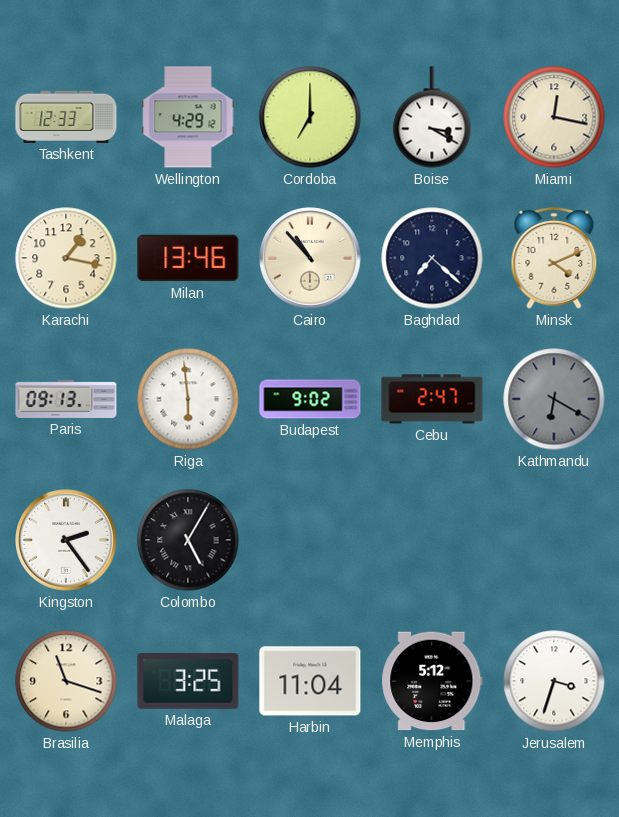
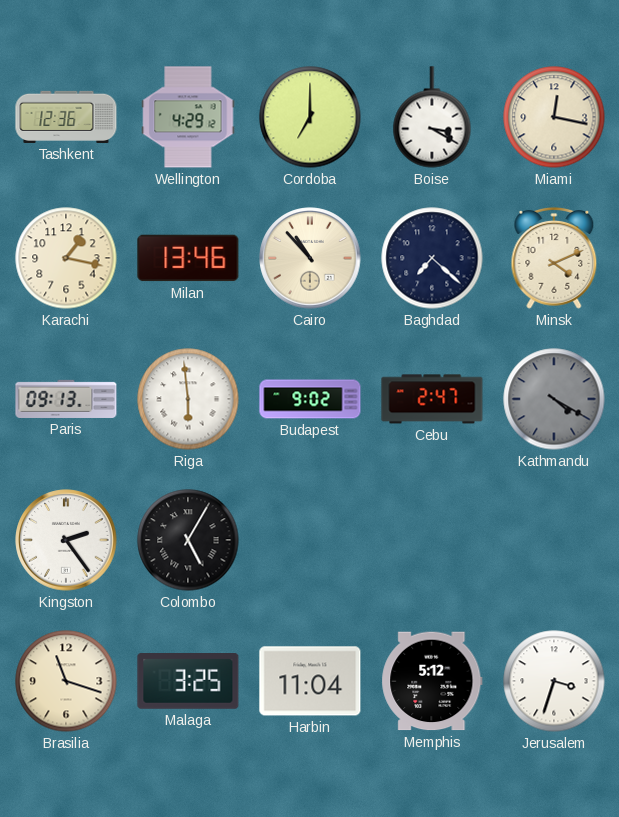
Tashkent: 12:33 -> 12:36
Kathmandu: 6:20 -> 4:20
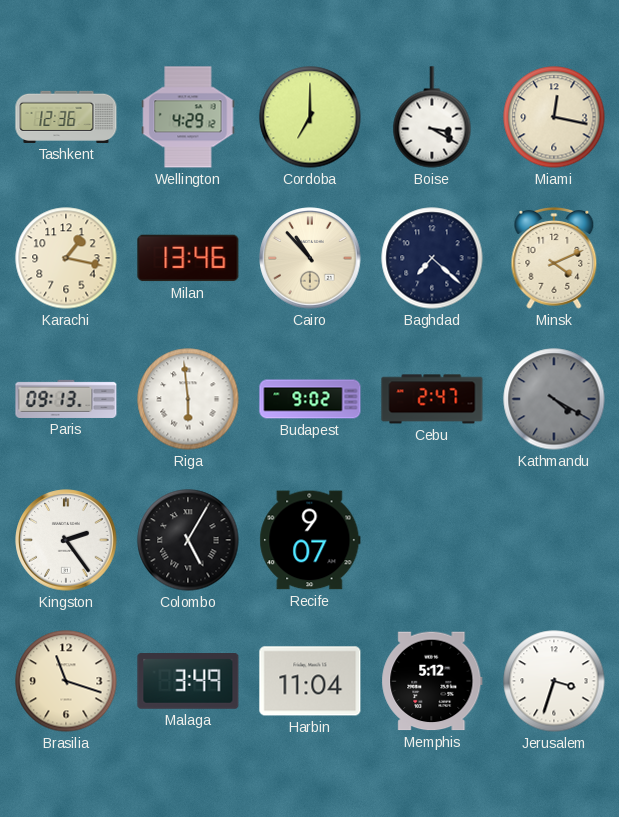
Recife: none -> 9:07
Malaga: 3:25 -> 3:49
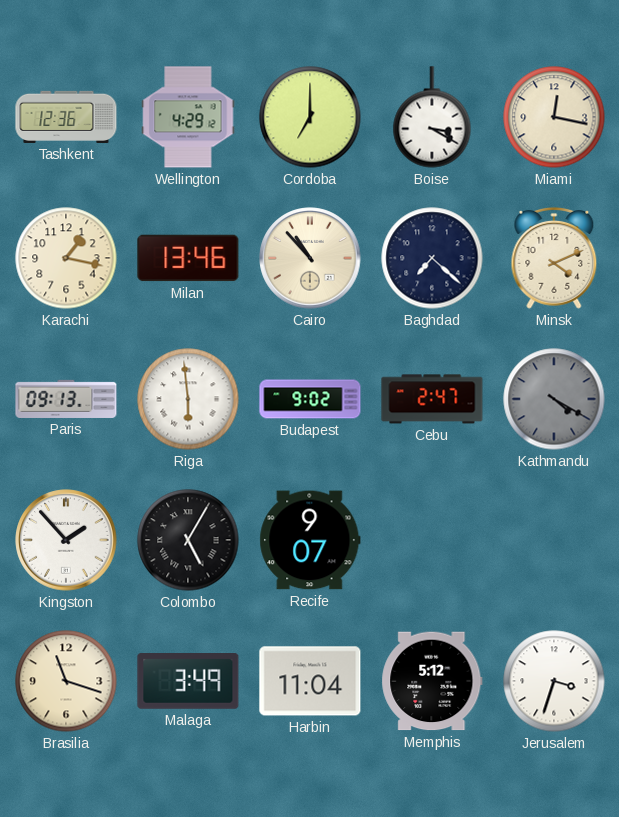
Kingston: 2:24 -> 1:53
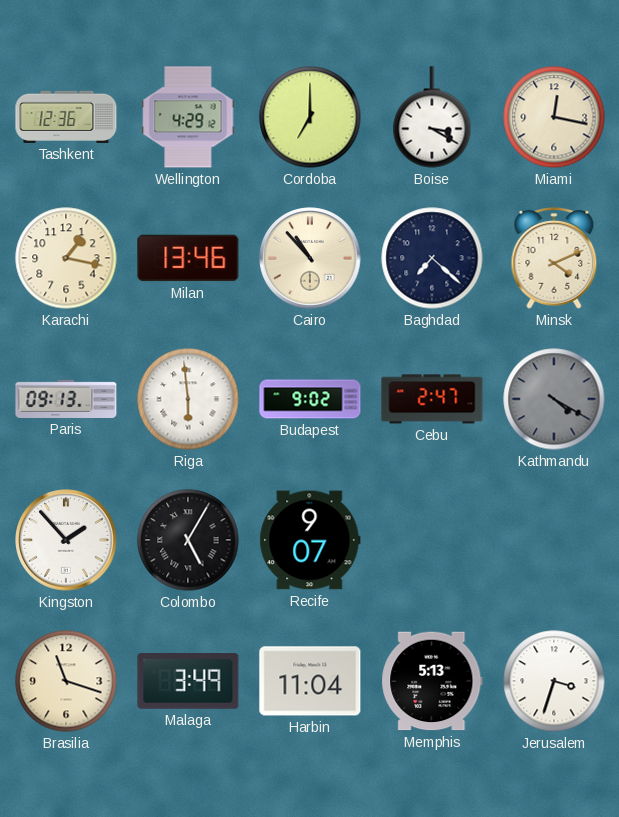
Memphis: 5:12 -> 5:13
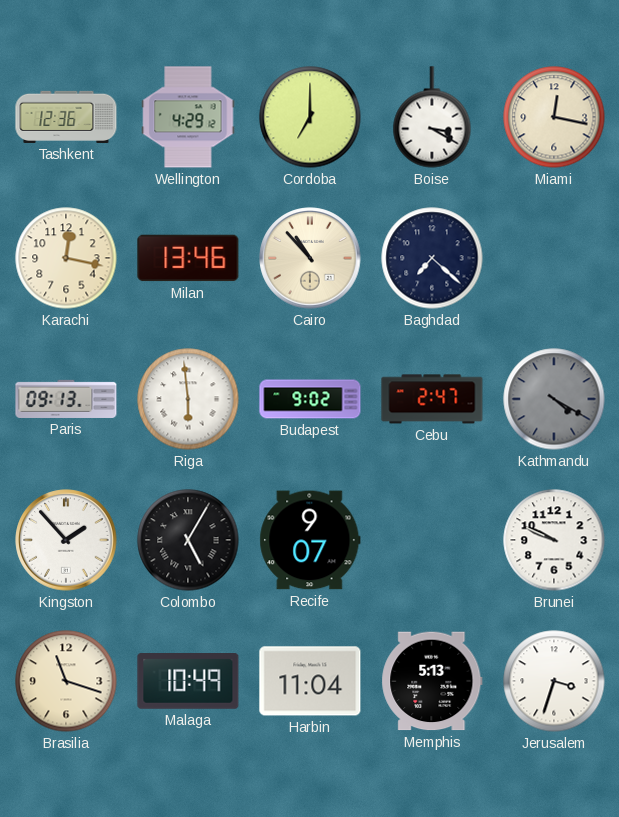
Karachi: 1:17 -> 12:17
Minsk: 4:11 -> none
Brunei: none -> 9:49
Malaga: 3:49 -> 10:49
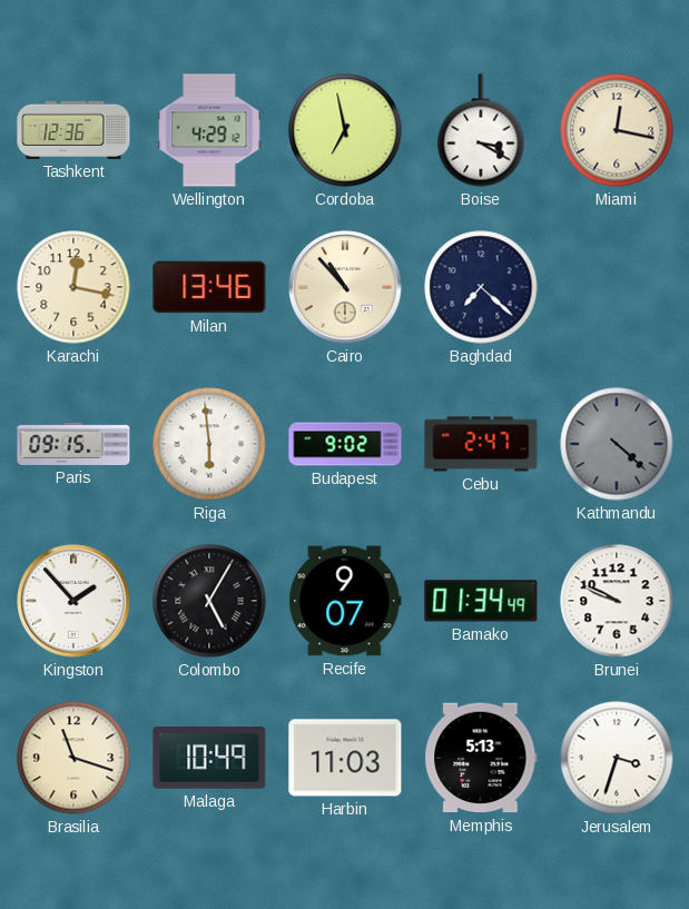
Cordoba: 7:00 -> 6:58
Paris: 09:13 -> 09:15
Kathmandu: 4:20 -> 4:22
Bamako: none -> 01:34
Harbin: 11:04 -> 11:03
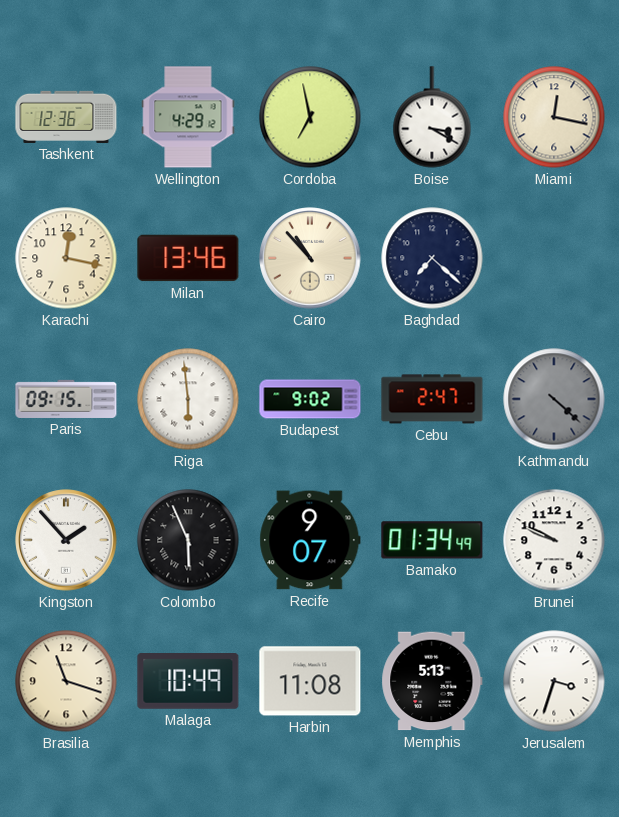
Colombo: 5:05 -> 5:56
Harbin: 11:03 -> 11:08
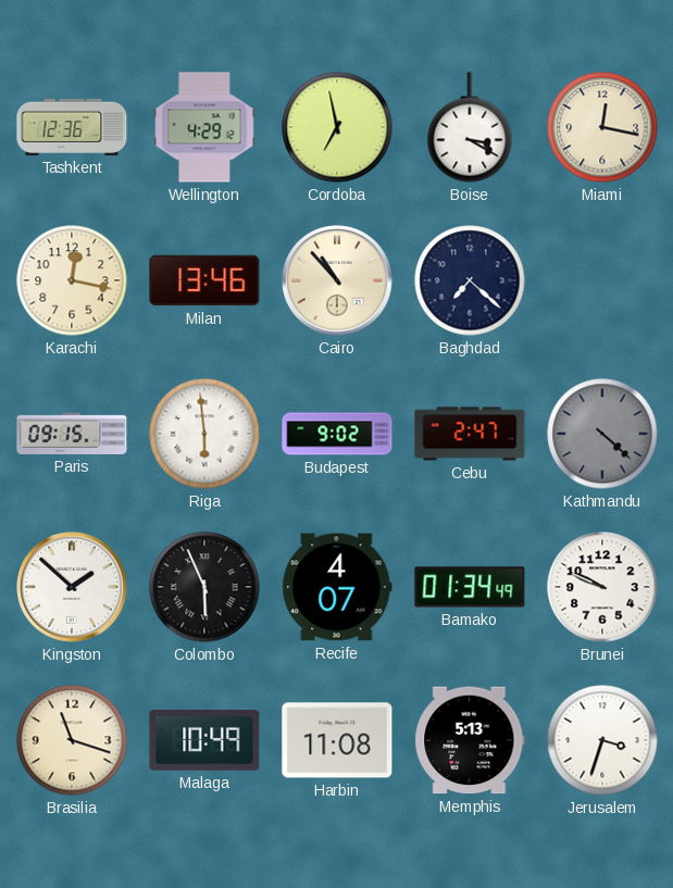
Kingston: 1:53 -> 1:52
Recife: 9:07 -> 4:07
